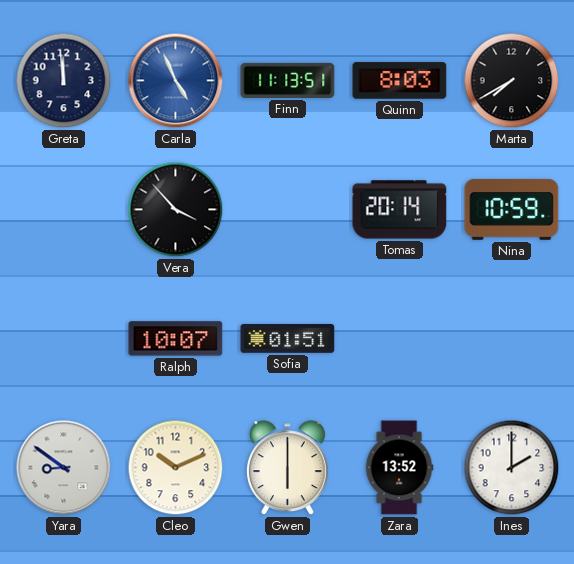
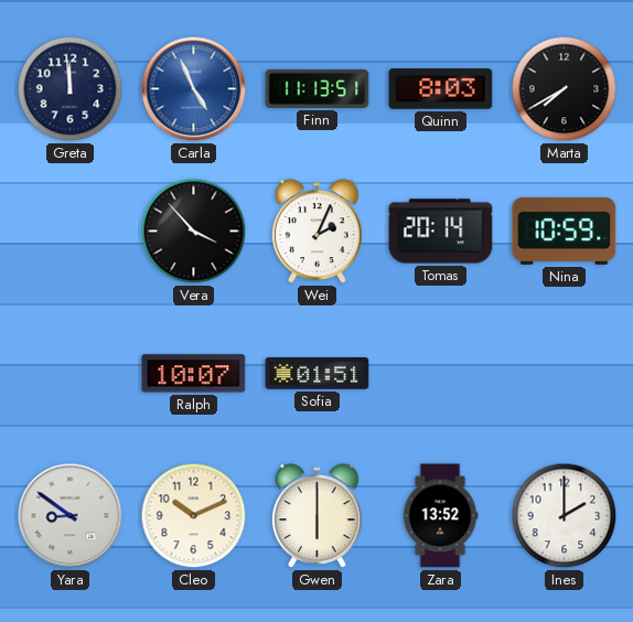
Wei: none -> 2:04
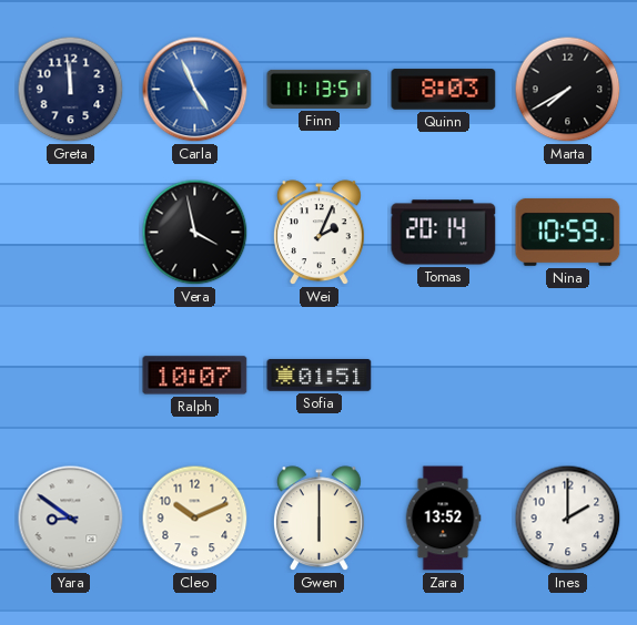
Vera: 3:53 -> 3:58
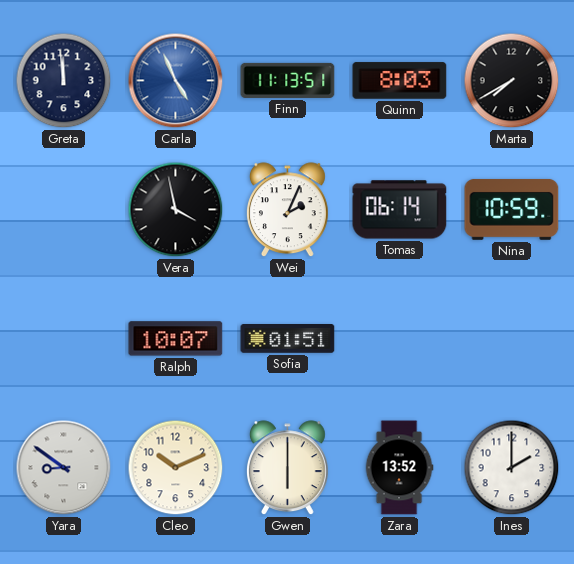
Tomas: 20:14 -> 06:14
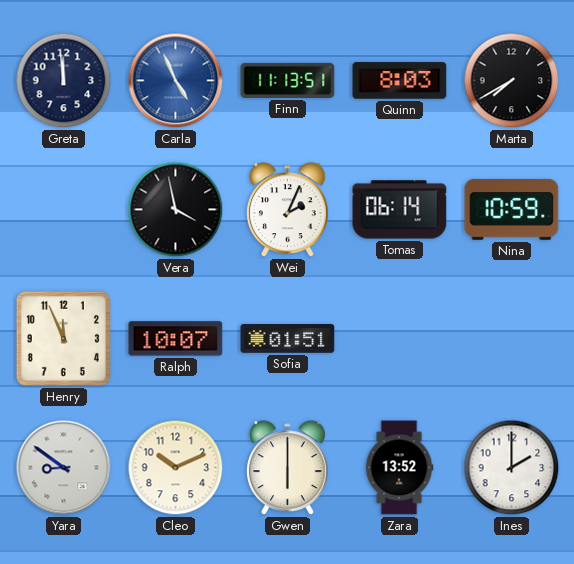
Henry: none -> 11:56
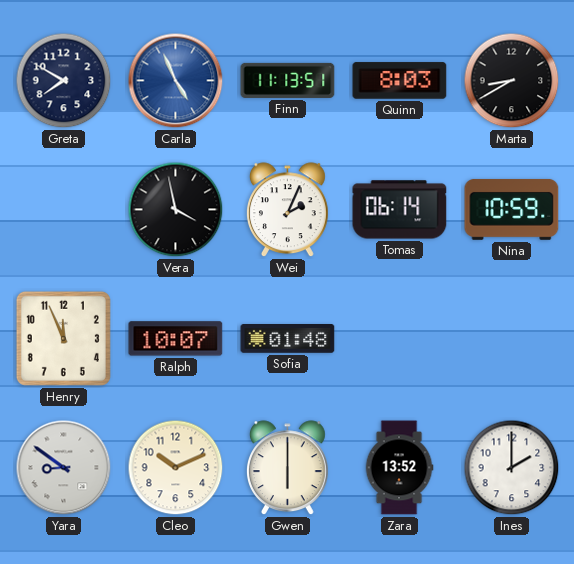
Greta: 11:59 -> 7:50
Marta: 7:40 -> 8:40
Sofia: 01:51 -> 01:48
